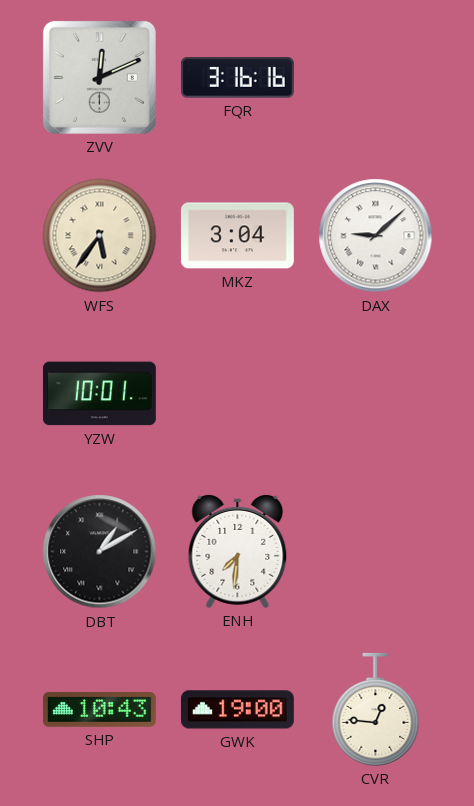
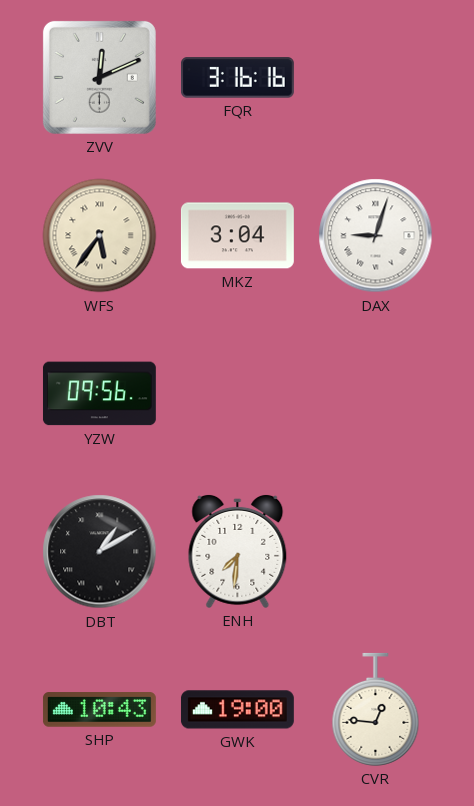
DAX: 9:08 -> 9:03
YZW: 10:01 -> 09:56
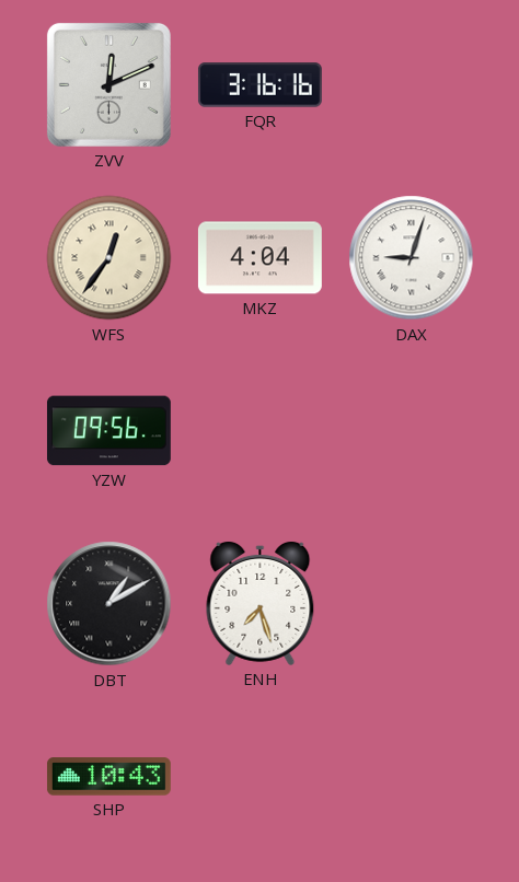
WFS: 5:36 -> 12:36
MKZ: 3:04 -> 4:04
ENH: 7:31 -> 7:27
GWK: 19:00 -> none
CVR: 12:46 -> none
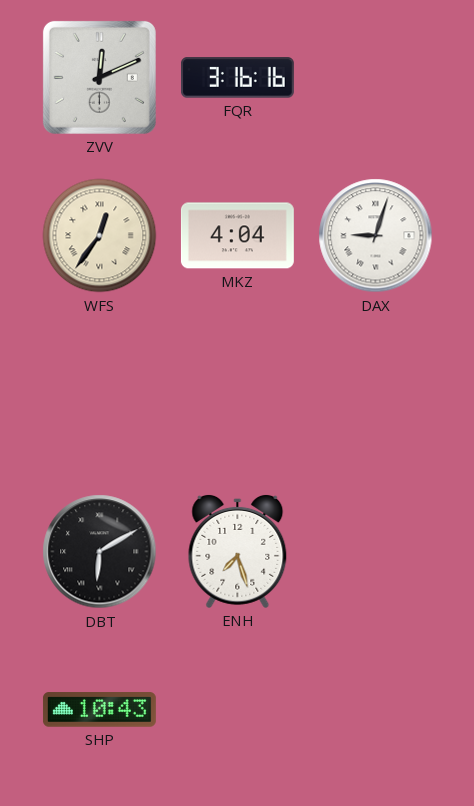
YZW: 09:56 -> none
DBT: 1:10 -> 6:10
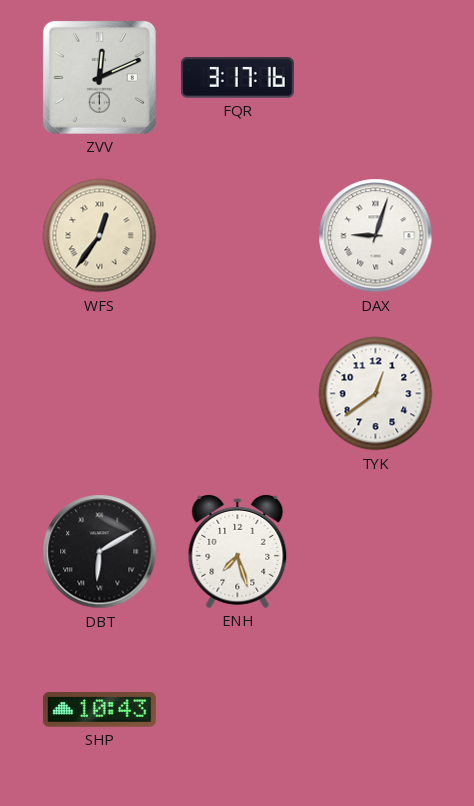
FQR: 3:16 -> 3:17
MKZ: 4:04 -> none
TYK: none -> 12:39
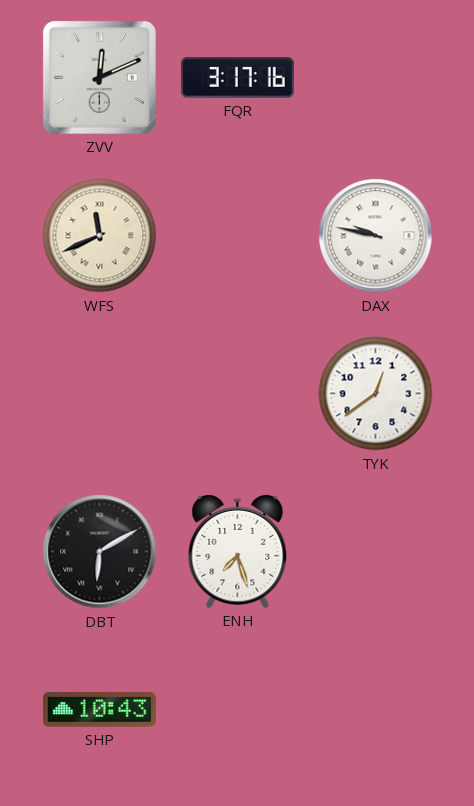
WFS: 12:36 -> 11:41
DAX: 9:03 -> 9:47
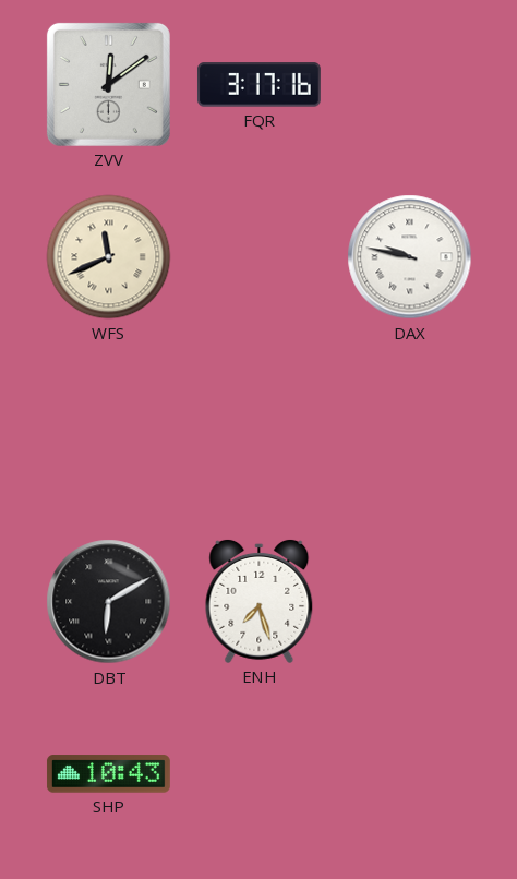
ZVV: 12:11 -> 12:09
TYK: 12:39 -> none
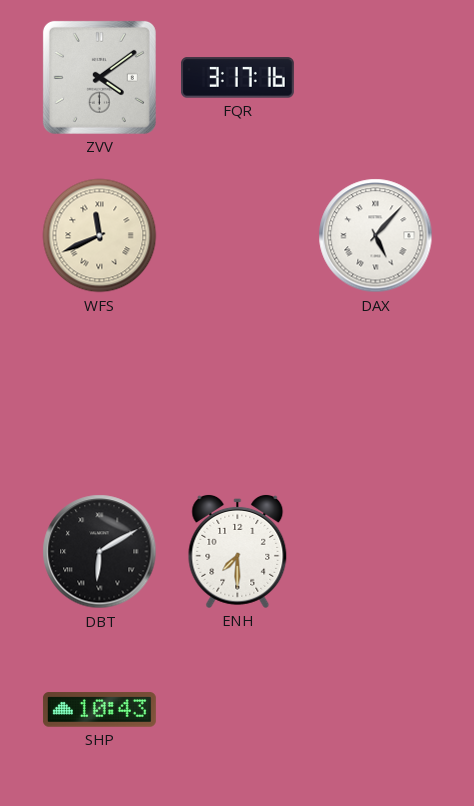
ZVV: 12:09 -> 4:09
DAX: 9:47 -> 5:07
ENH: 7:27 -> 7:30
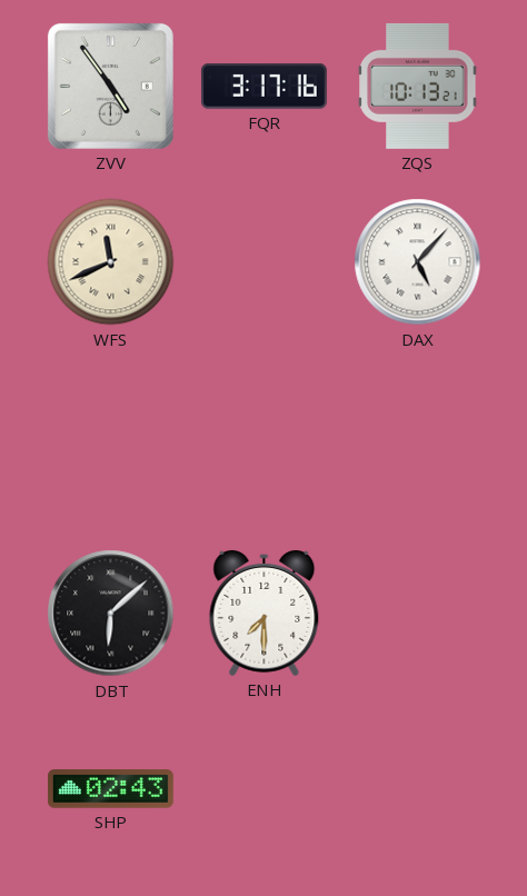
ZVV: 4:09 -> 4:54
ZQS: none -> 10:13
DBT: 6:10 -> 6:08
SHP: 10:43 -> 02:43
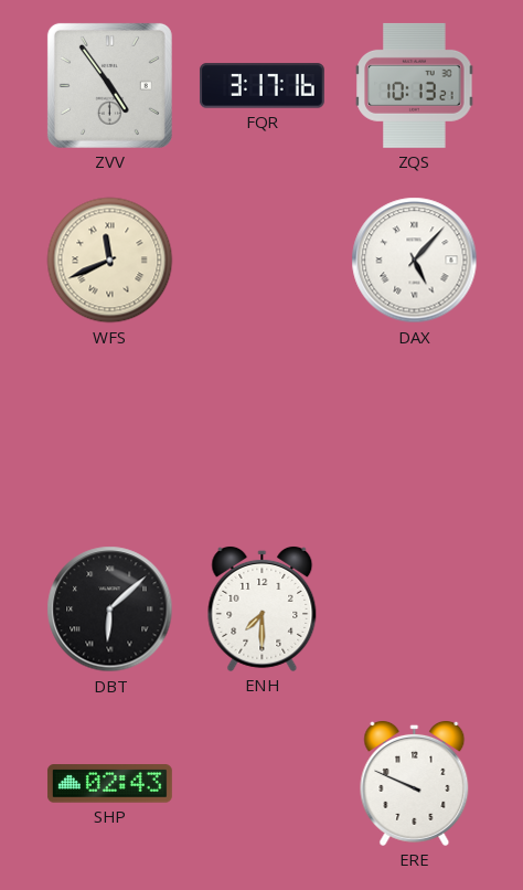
ERE: none -> 9:49
